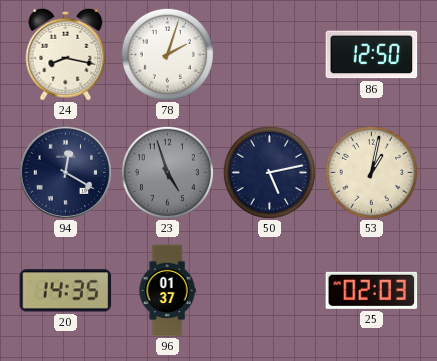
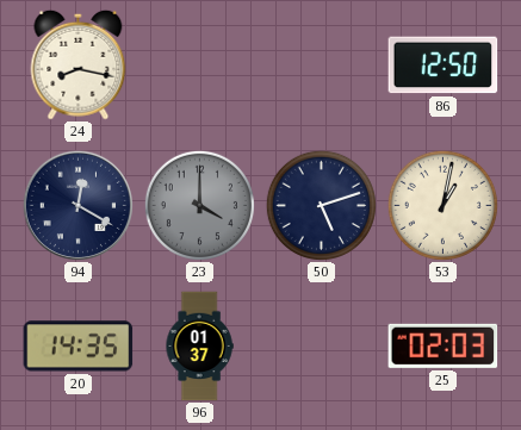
78: 2:03 -> none
23: 4:57 -> 4:00
50: 5:13 -> 5:12
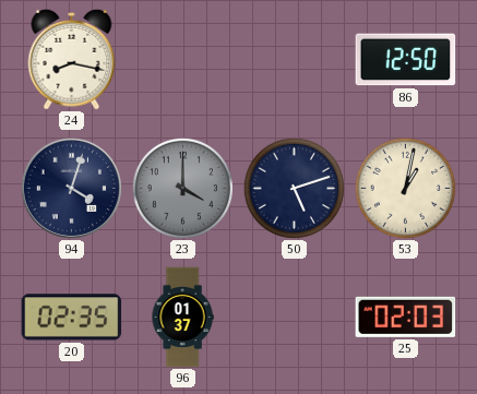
94: 12:20 -> 4:03
20: 14:35 -> 02:35
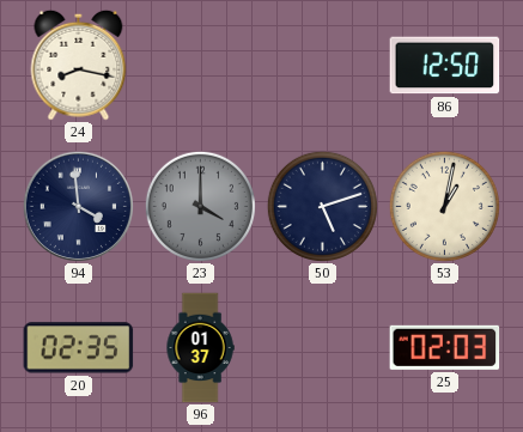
94: 4:03 -> 3:59
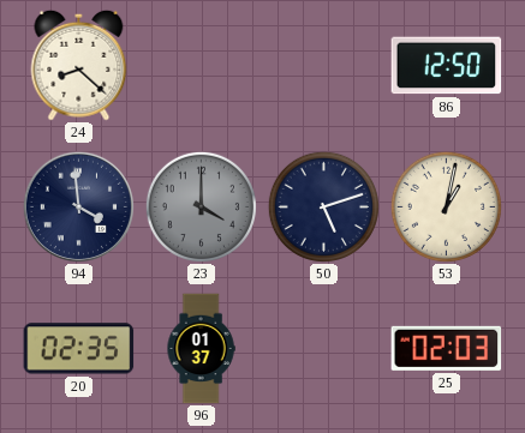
24: 8:17 -> 8:22
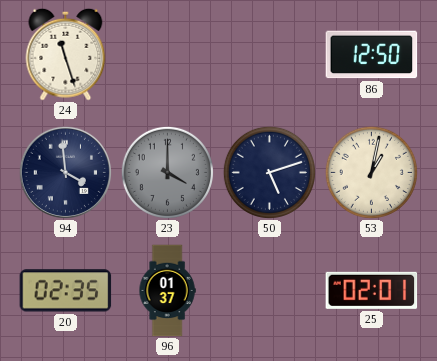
24: 8:22 -> 11:27
25: 02:03 -> 02:01
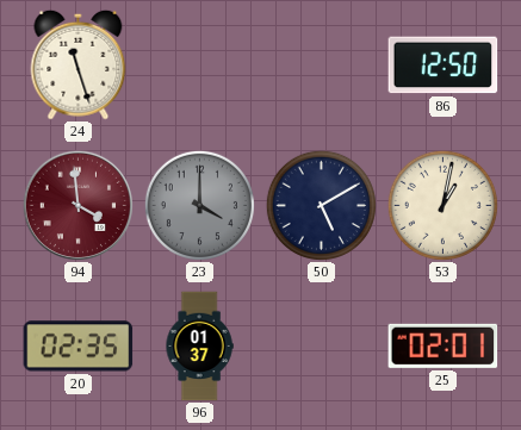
94 dial: navy -> burgundy
50: 5:12 -> 5:10
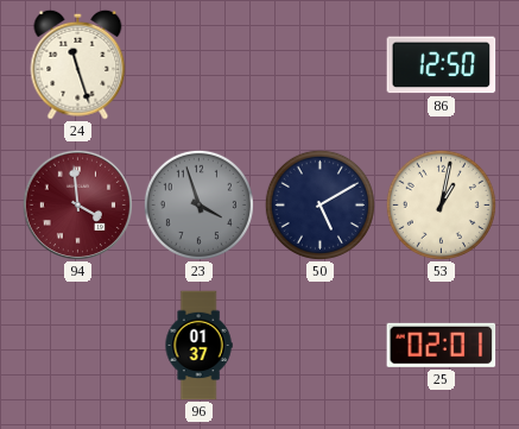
23: 4:00 -> 3:57
20: 02:35 -> none
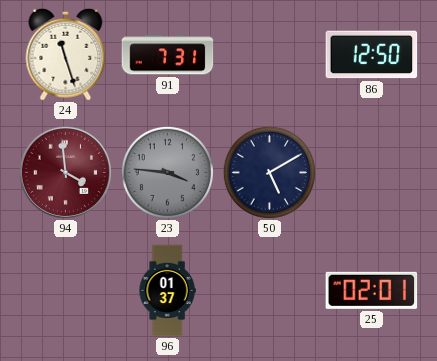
91: none -> 7:31
23: 3:57 -> 3:46
53: 1:02 -> none
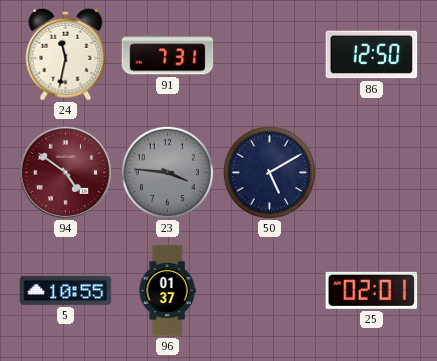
24: 11:27 -> 11:32
94: 3:59 -> 4:51
5: none -> 10:55
